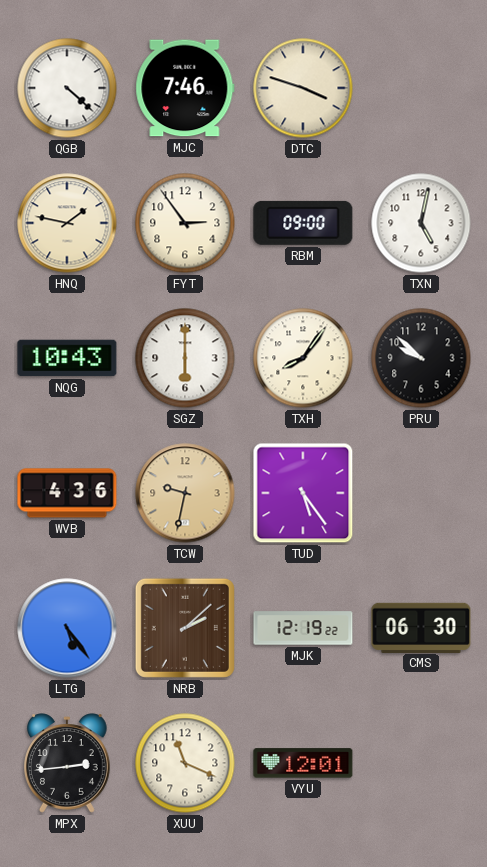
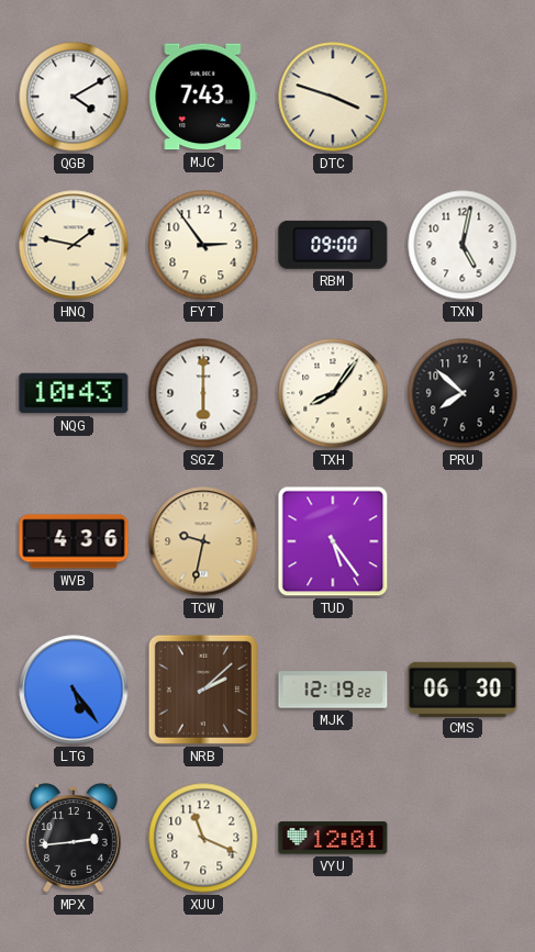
QGB: 4:22 -> 4:10
MJC: 7:46 -> 7:43
PRU: 9:52 -> 7:52
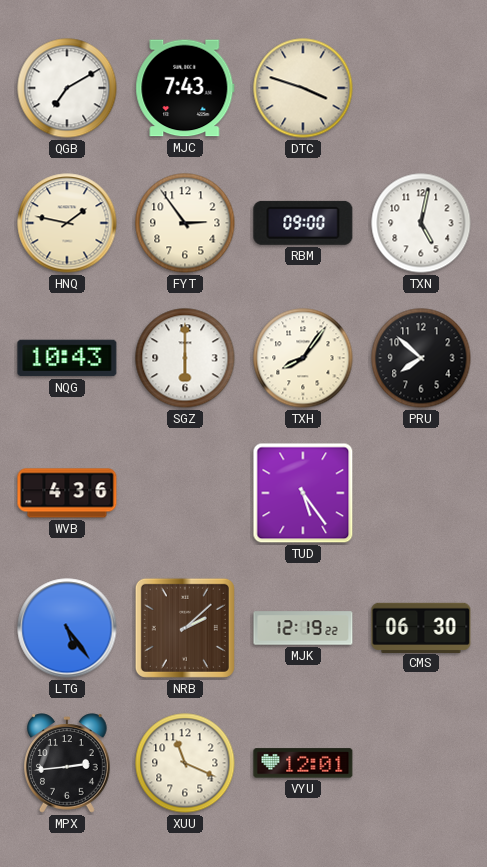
QGB: 4:10 -> 7:10
TCW: 9:32 -> none
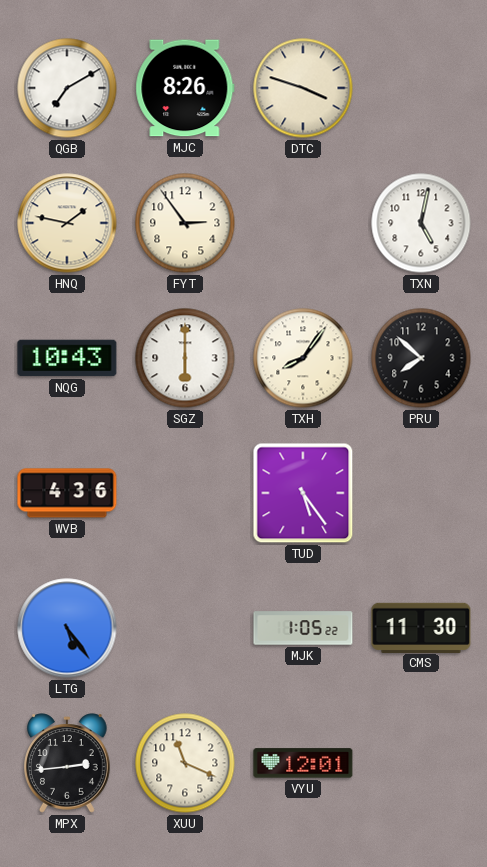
MJC: 7:43 -> 8:26
RBM: 09:00 -> none
NRB: 2:08 -> none
MJK: 12:19 -> 1:05
CMS: 06:30 -> 11:30
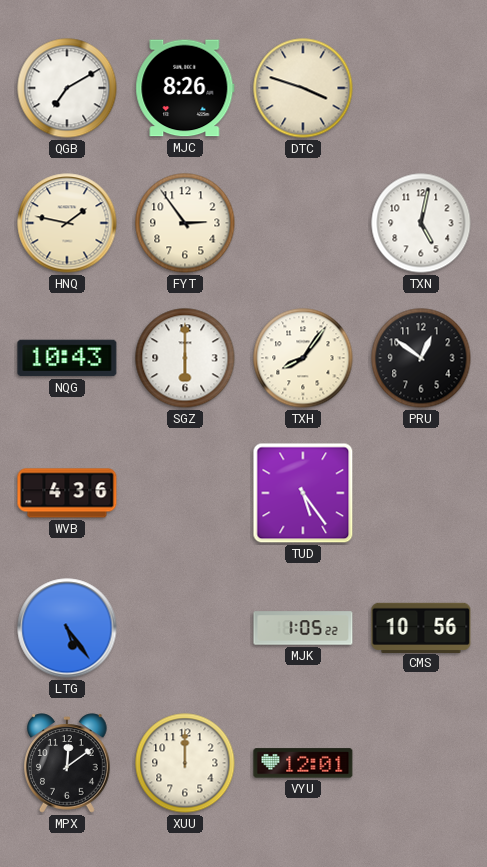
PRU: 7:52 -> 12:51
CMS: 11:30 -> 10:56
MPX: 2:44 -> 12:09
XUU: 11:19 -> 12:00
